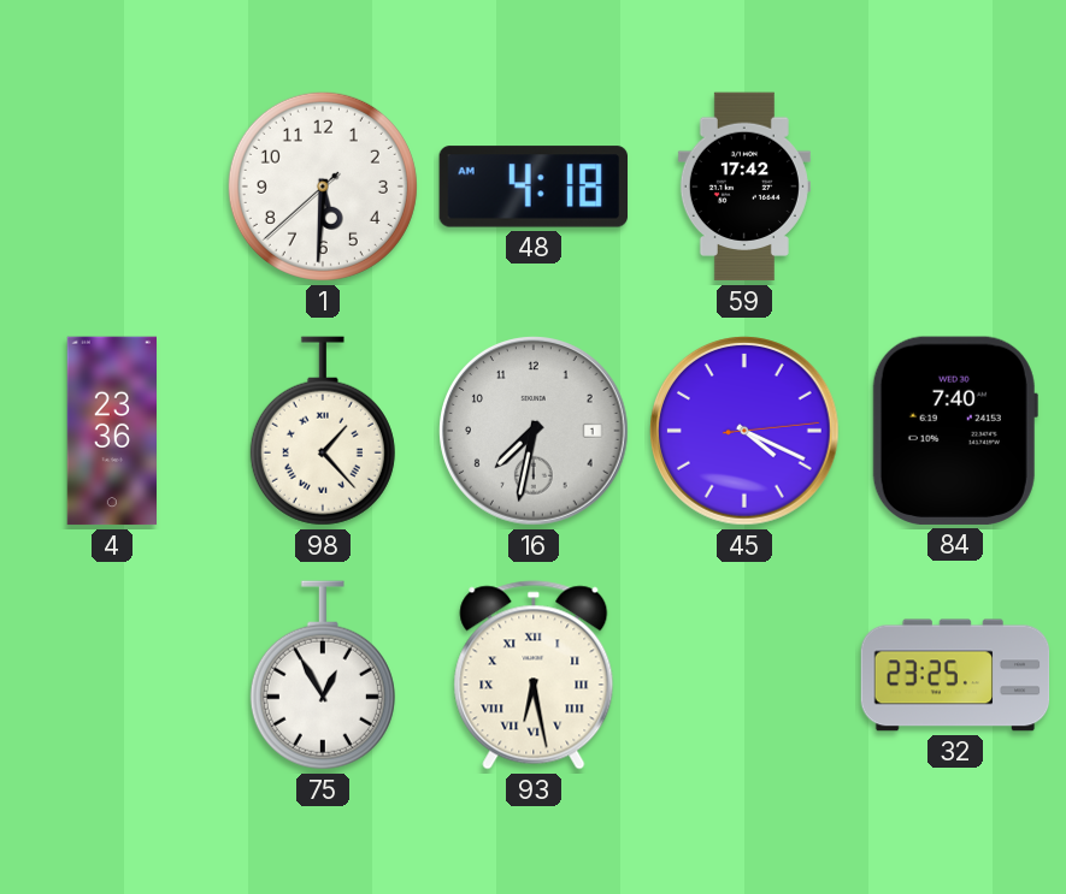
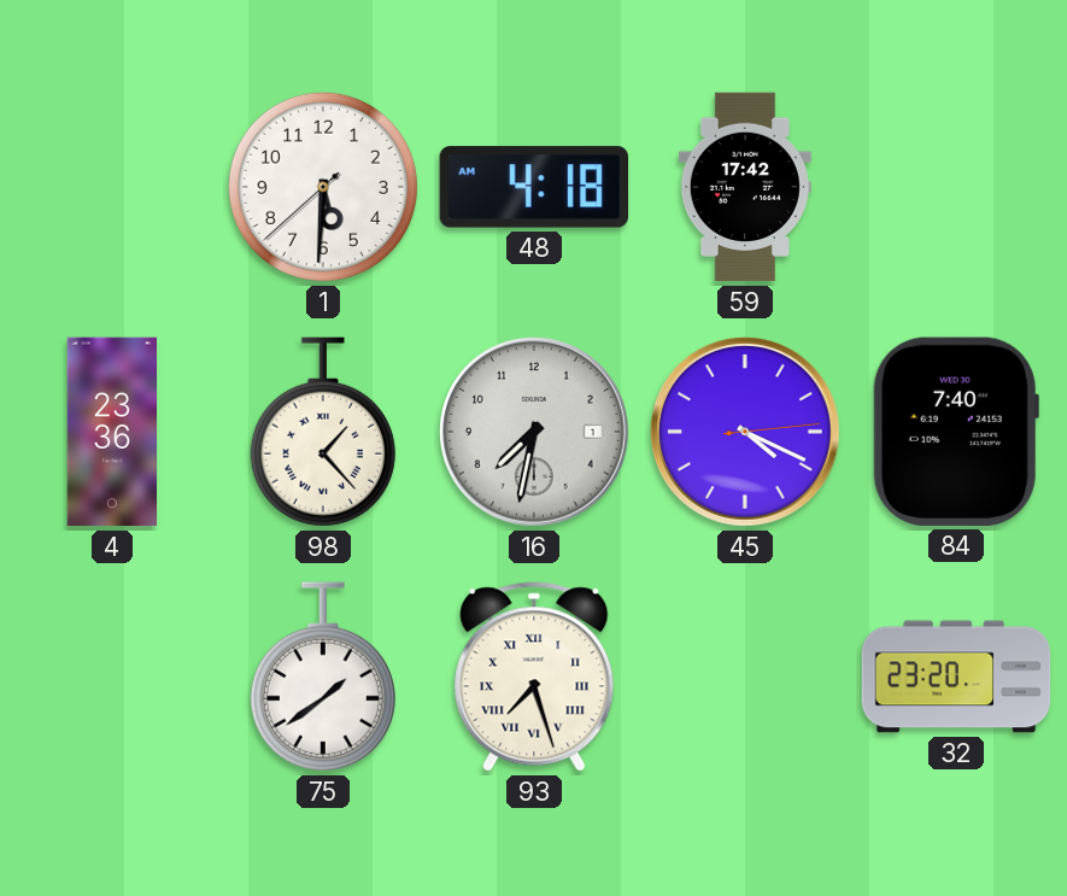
75: 12:55 -> 1:39
93: 6:28 -> 7:27
32: 23:25 -> 23:20
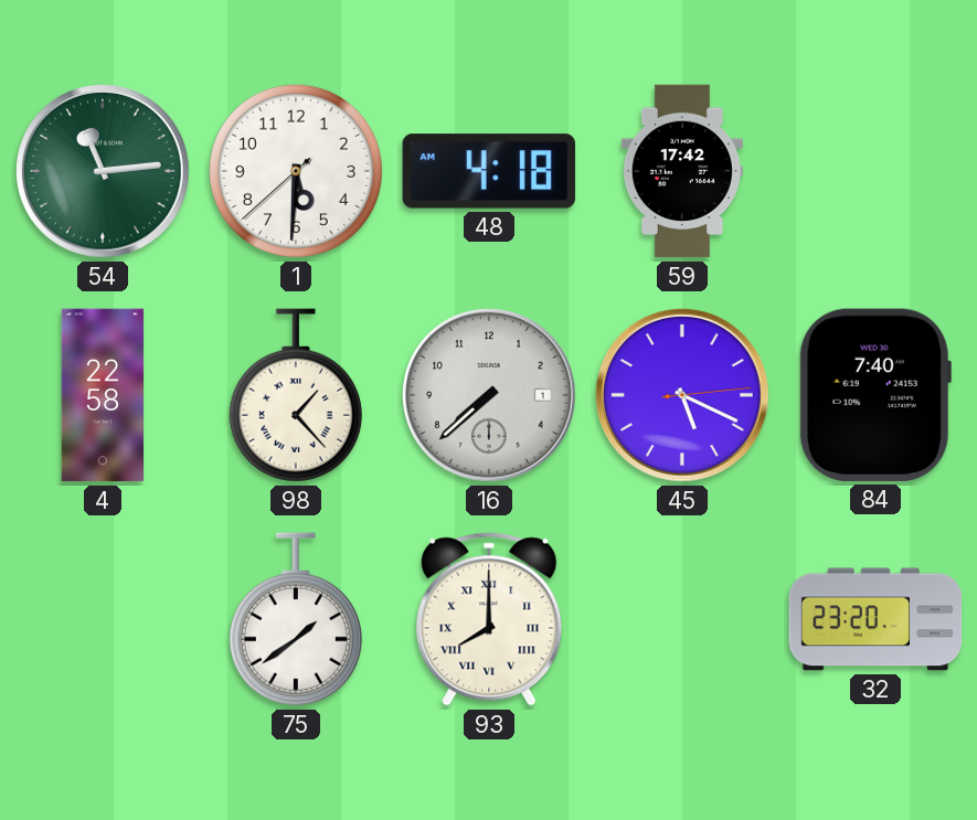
54: none -> 11:14
4: 23:36 -> 22:58
16: 7:32 -> 7:38
45: 4:19 -> 5:19
93: 7:27 -> 8:00
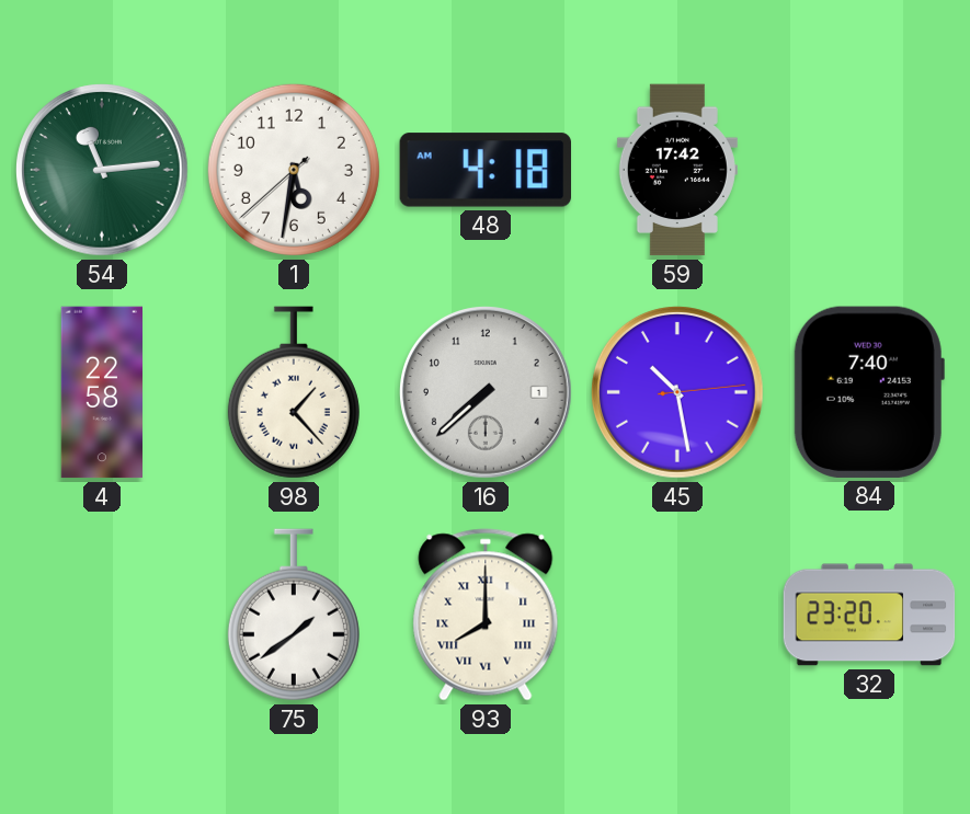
1: 5:30 -> 5:31
45: 5:19 -> 10:28
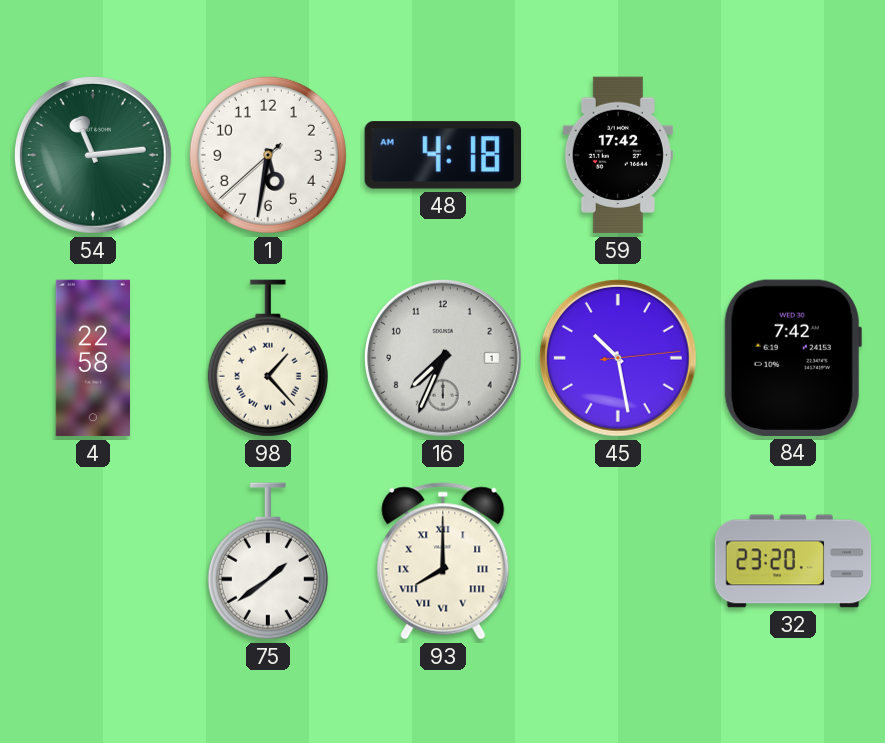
16: 7:38 -> 7:34
84: 7:40 -> 7:42
